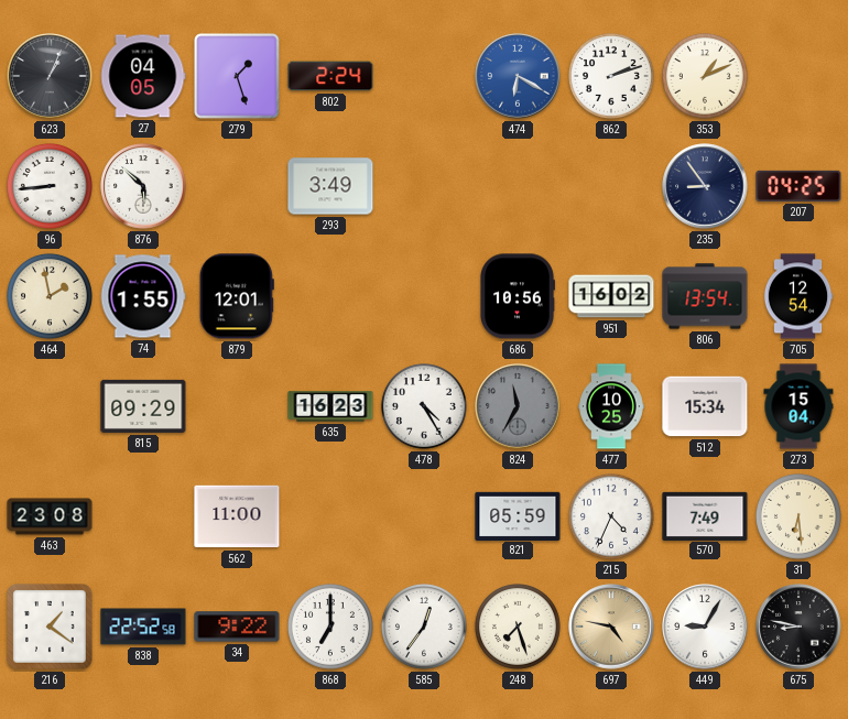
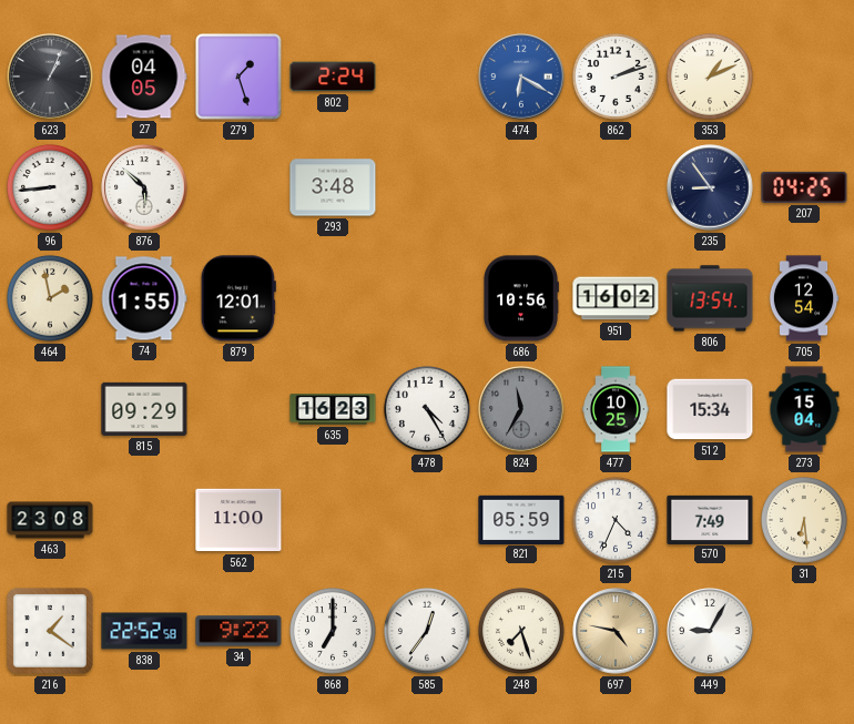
293: 3:49 -> 3:48
675: 8:47 -> none
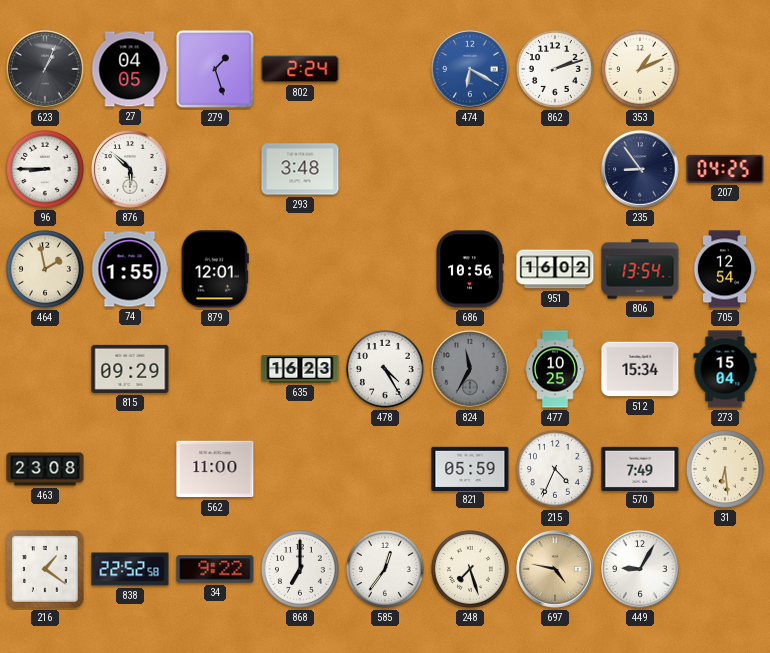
96: 8:44 -> 8:45
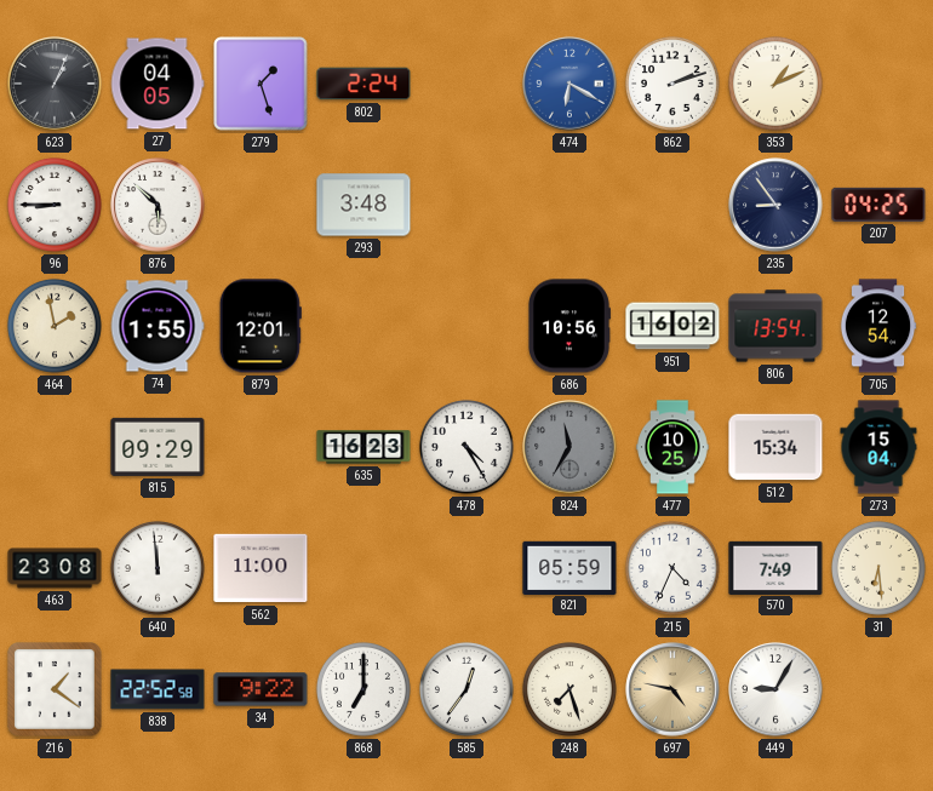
640: none -> 11:59
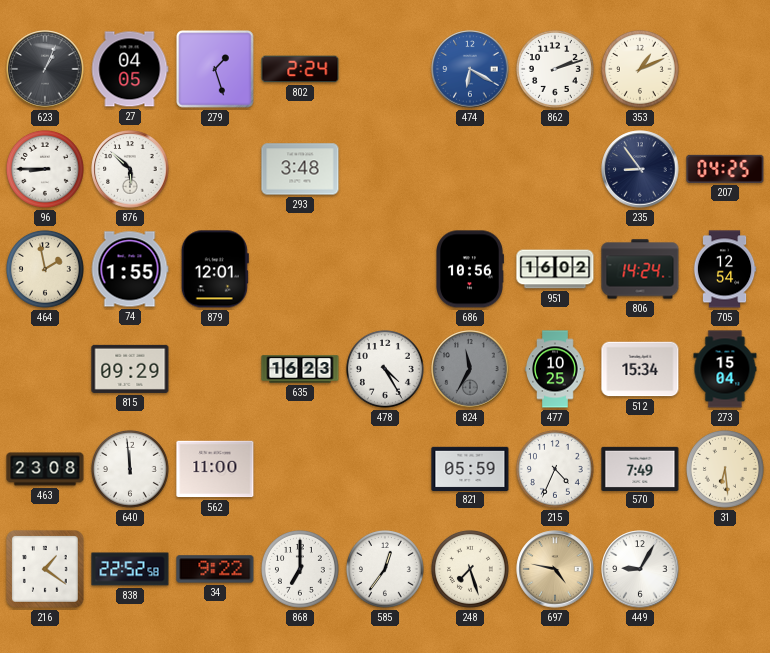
806: 13:54 -> 14:24
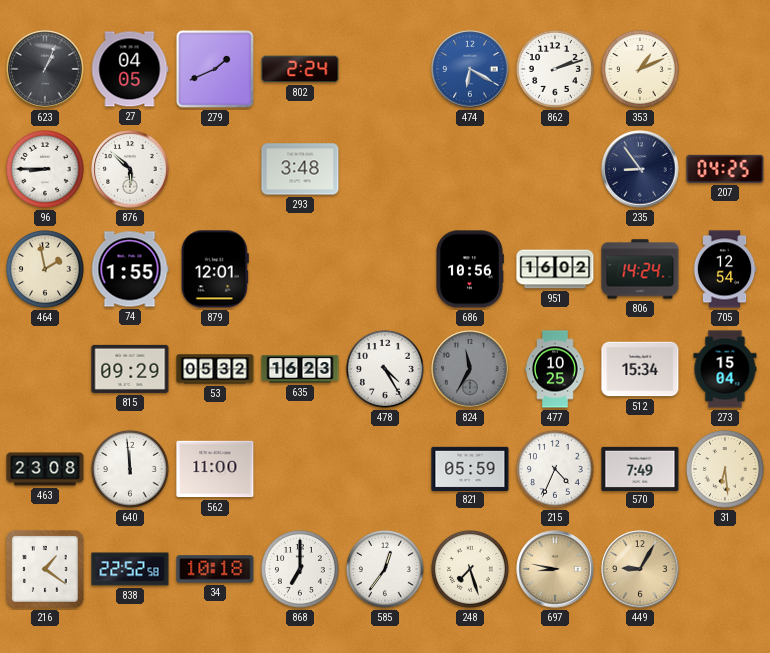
279: 1:27 -> 1:41
53: none -> 05:32
34: 9:22 -> 10:18
697: 4:47 -> 8:47
449 dial: white -> champagne
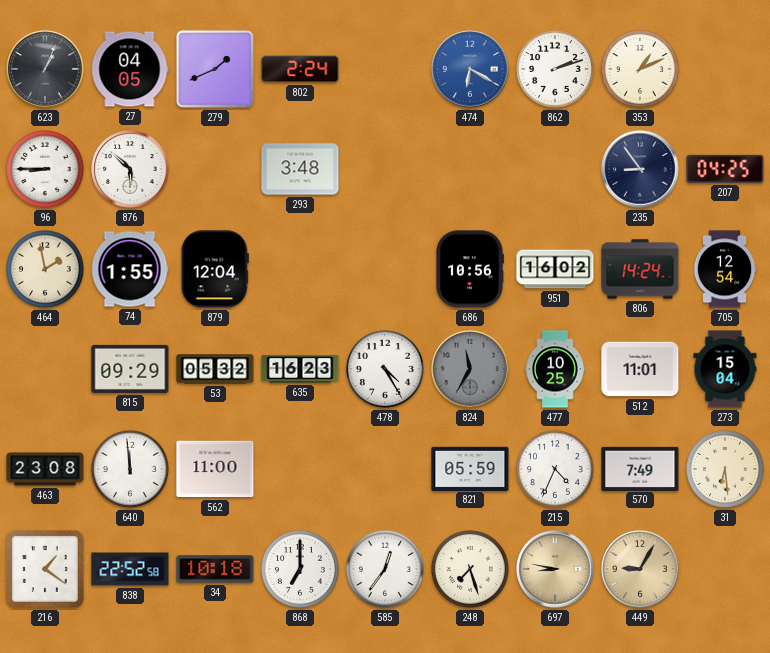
879: 12:01 -> 12:04
512: 15:34 -> 11:01
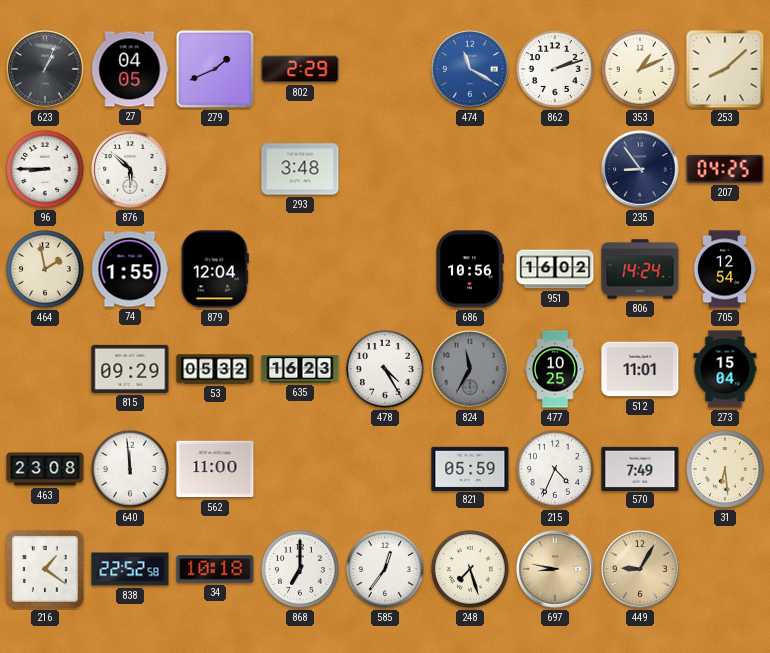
802: 2:24 -> 2:29
474: 6:20 -> 11:20
253: none -> 8:08
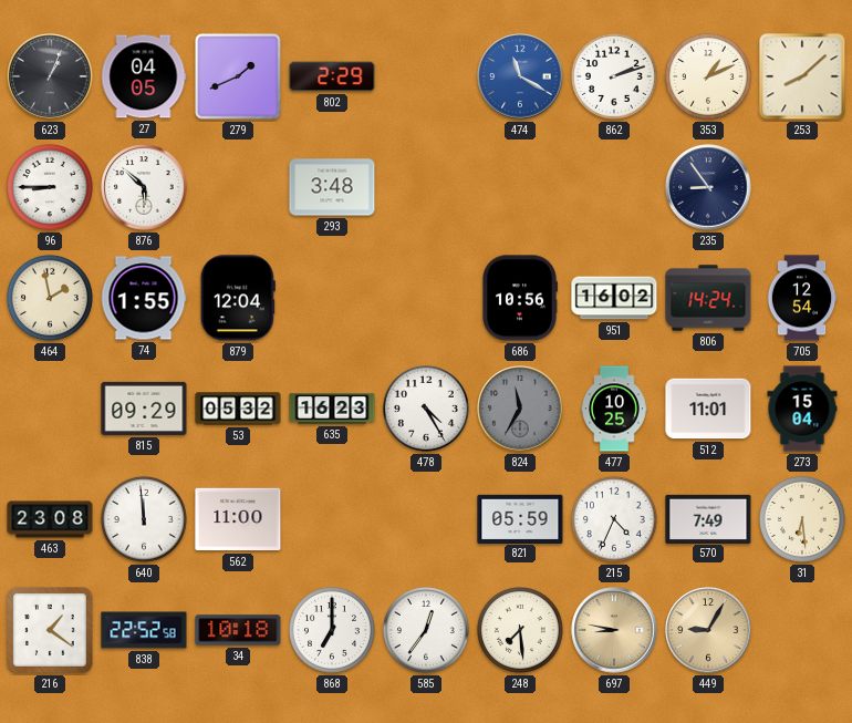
207: 04:25 -> none
248: 7:27 -> 7:29
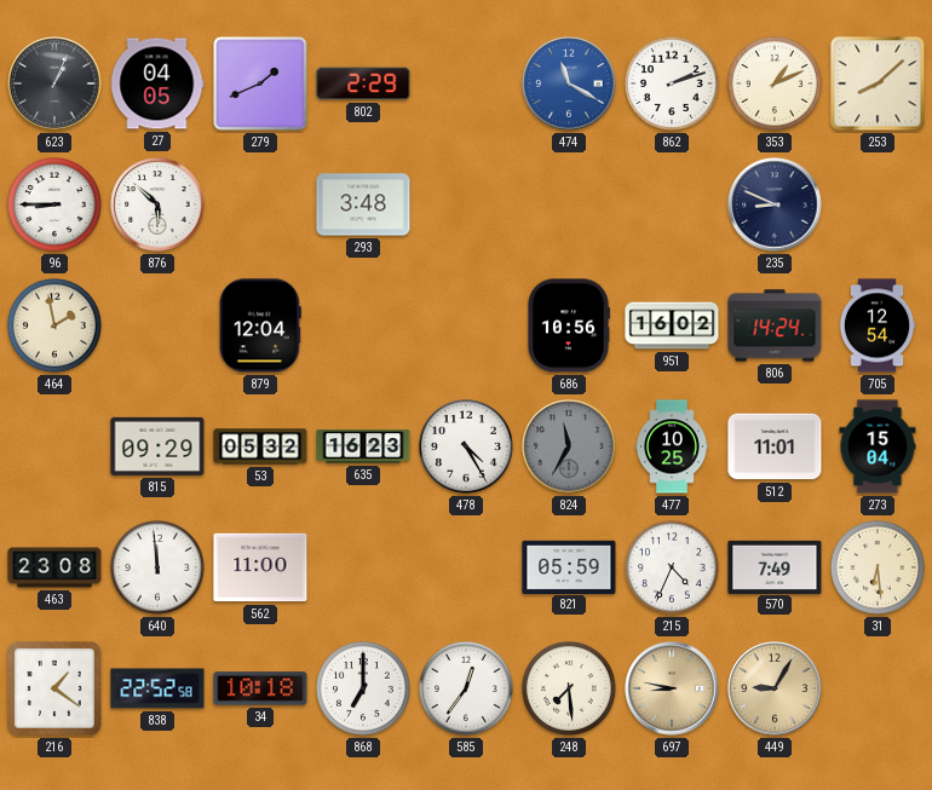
235: 8:54 -> 8:49
74: 1:55 -> none
